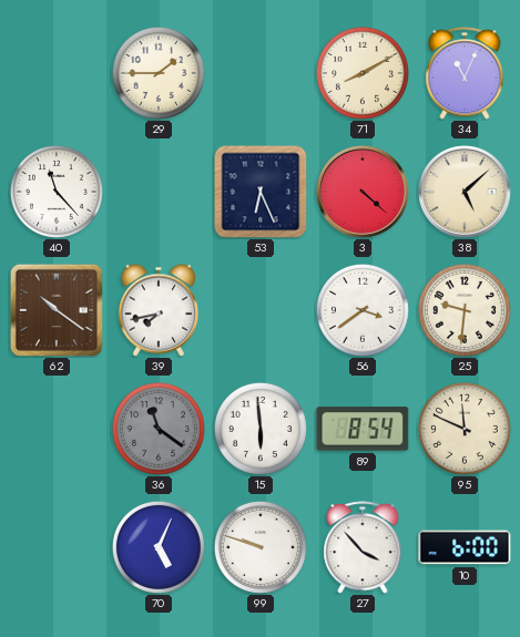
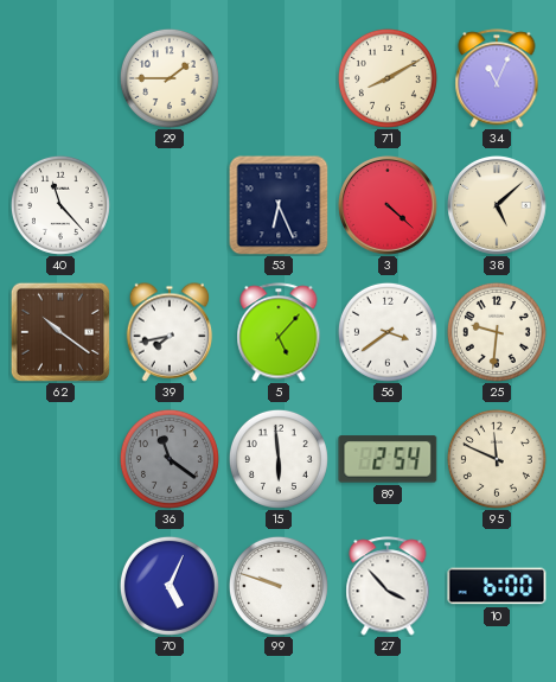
5: none -> 5:07
89: 8:54 -> 2:54
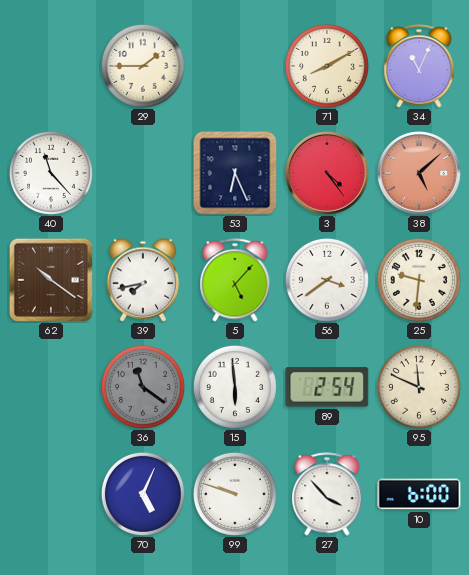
3: 4:22 -> 4:24
38 dial: cream -> salmon
